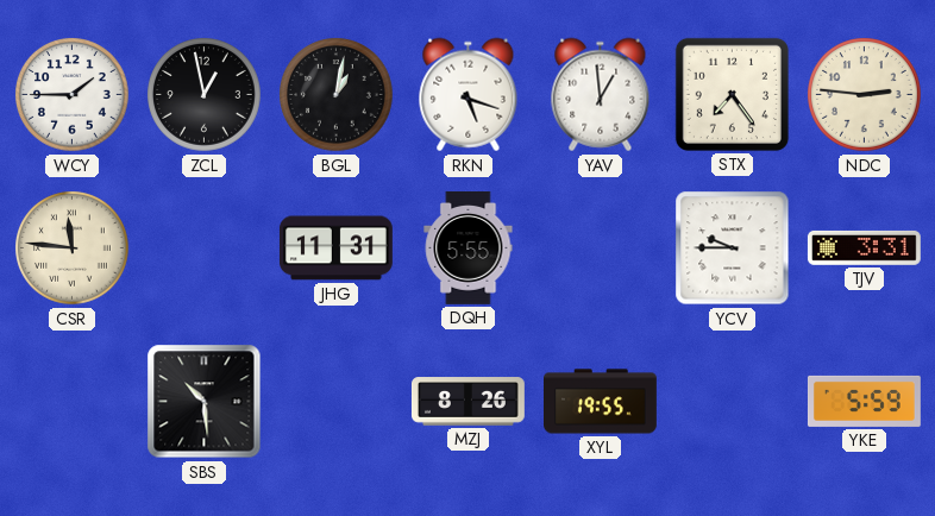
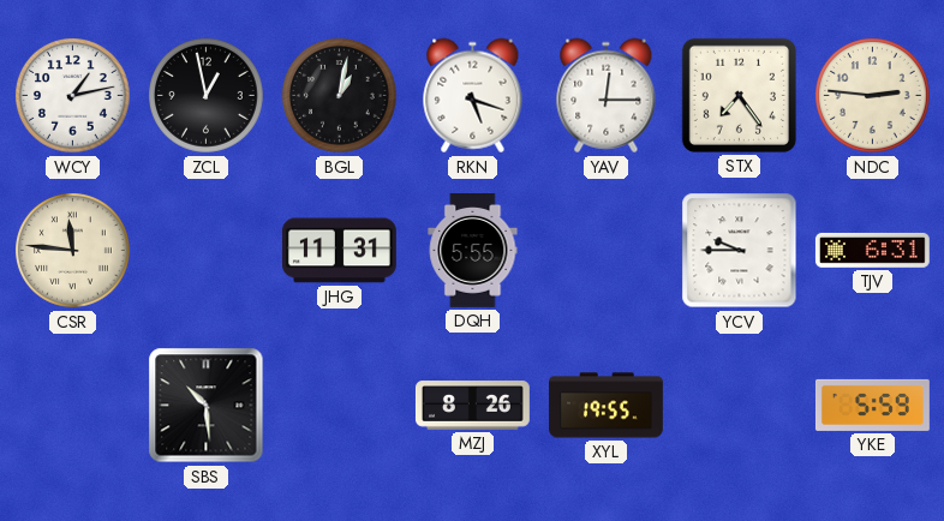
WCY: 1:45 -> 1:13
YAV: 12:59 -> 12:15
TJV: 3:31 -> 6:31
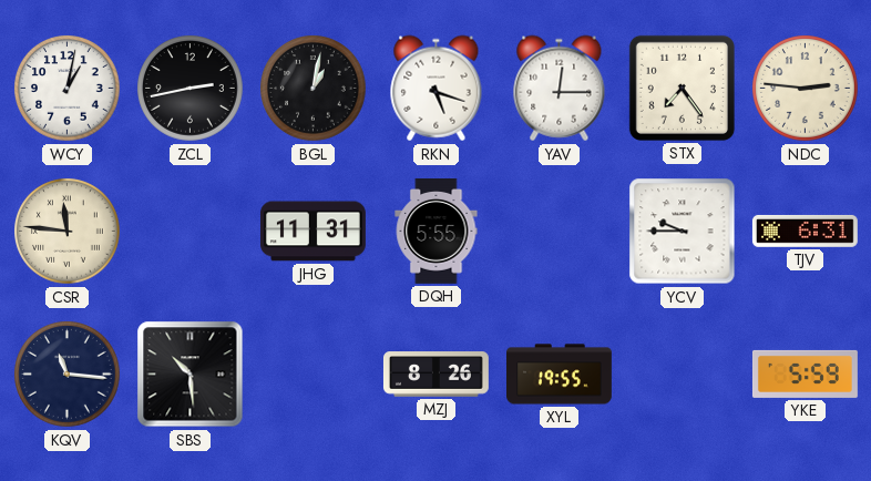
WCY: 1:13 -> 1:02
ZCL: 12:58 -> 2:43
KQV: none -> 11:16
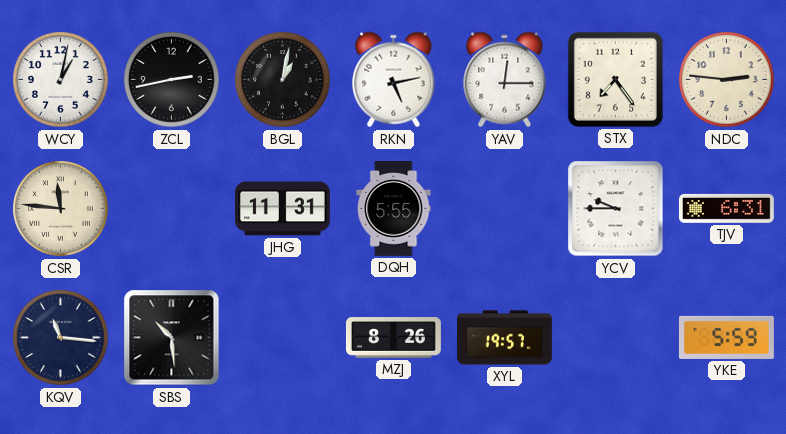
RKN: 5:18 -> 5:13
XYL: 19:55 -> 19:57
